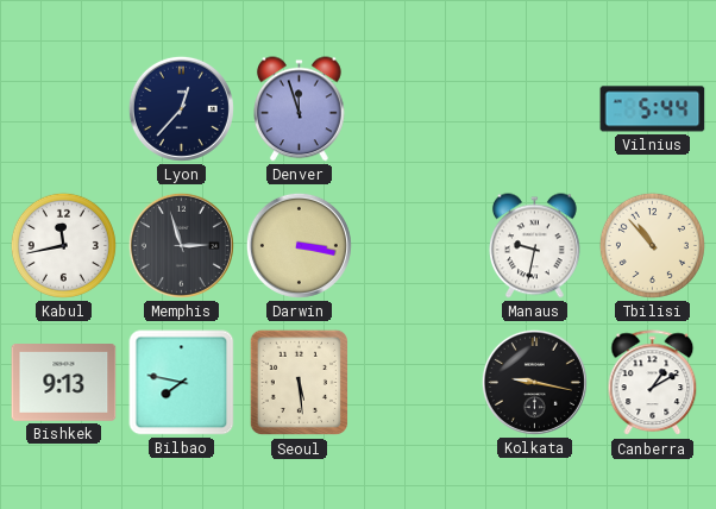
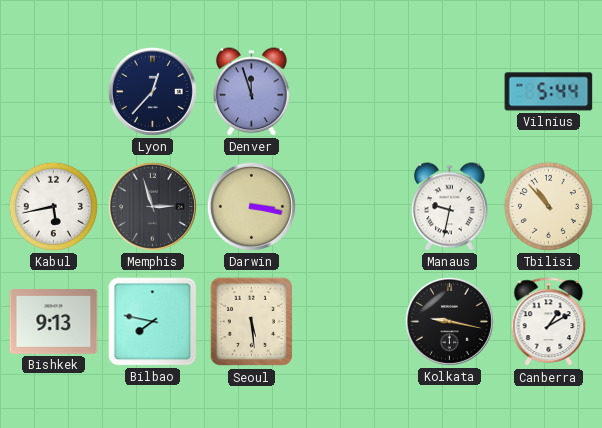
Kabul: 11:43 -> 5:43
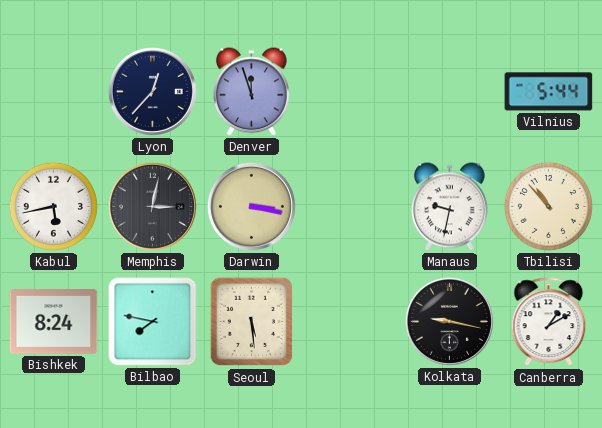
Memphis: 2:57 -> 3:02
Bishkek: 9:13 -> 8:24
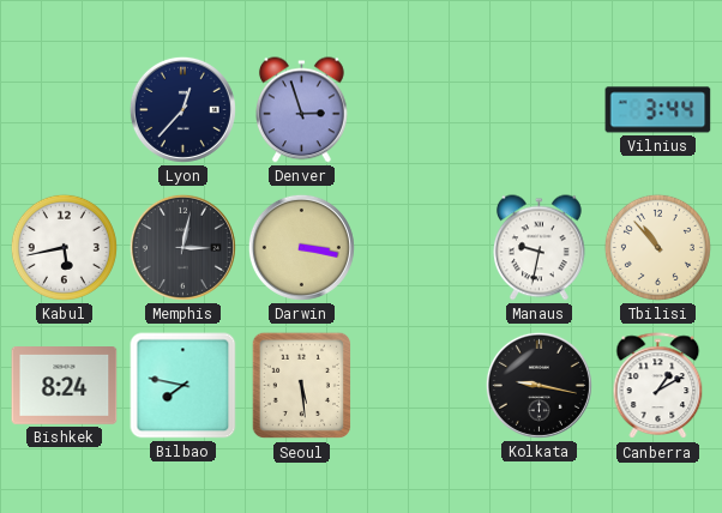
Denver: 11:57 -> 2:57
Vilnius: 5:44 -> 3:44
